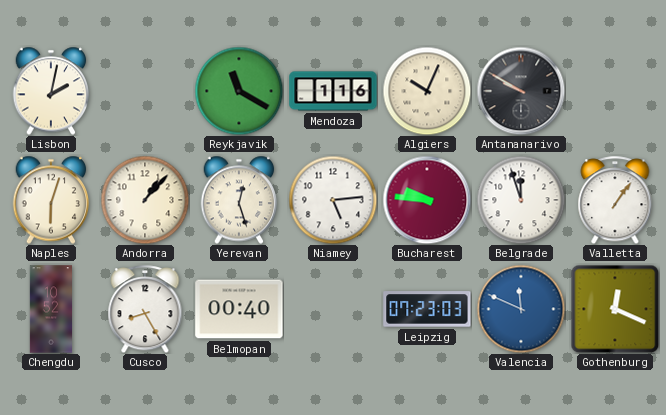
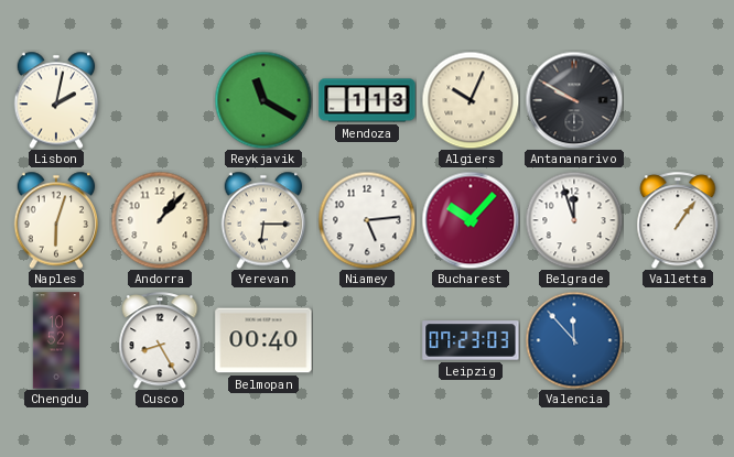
Mendoza: 1:16 -> 1:13
Yerevan: 12:27 -> 6:15
Bucharest: 9:46 -> 10:07
Valencia: 11:49 -> 11:53
Gothenburg: 12:19 -> none
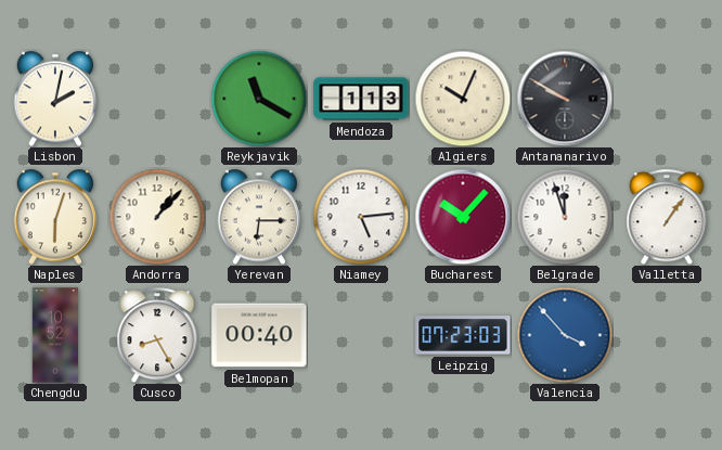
Valencia: 11:53 -> 3:53
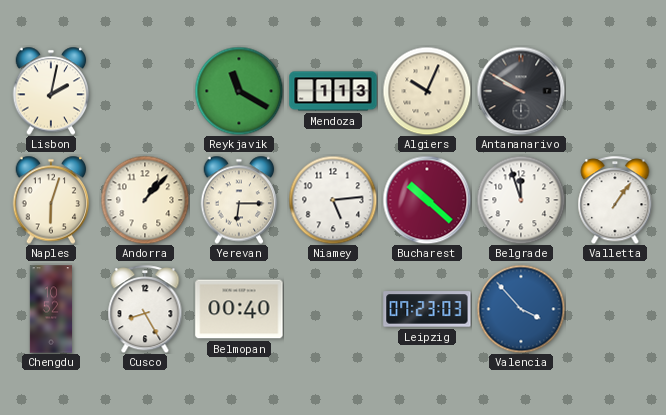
Bucharest: 10:07 -> 10:22
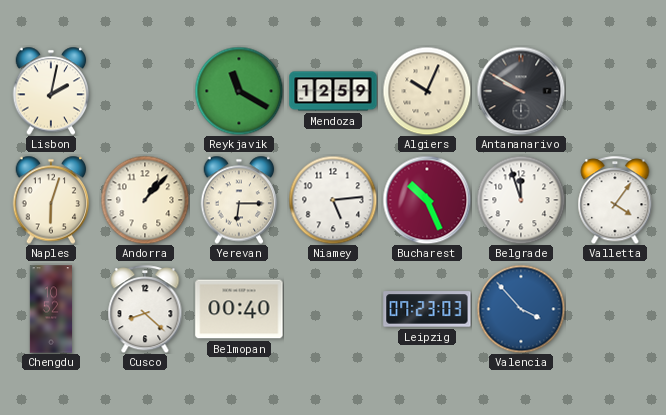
Mendoza: 1:13 -> 12:59
Bucharest: 10:22 -> 10:26
Valletta: 1:06 -> 4:06
Cusco: 8:25 -> 8:22
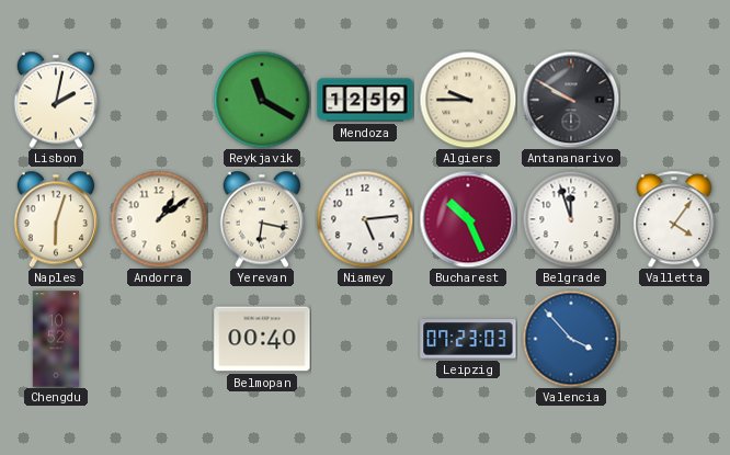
Algiers: 10:04 -> 9:45
Andorra: 1:07 -> 1:09
Yerevan: 6:15 -> 6:17
Cusco: 8:22 -> none
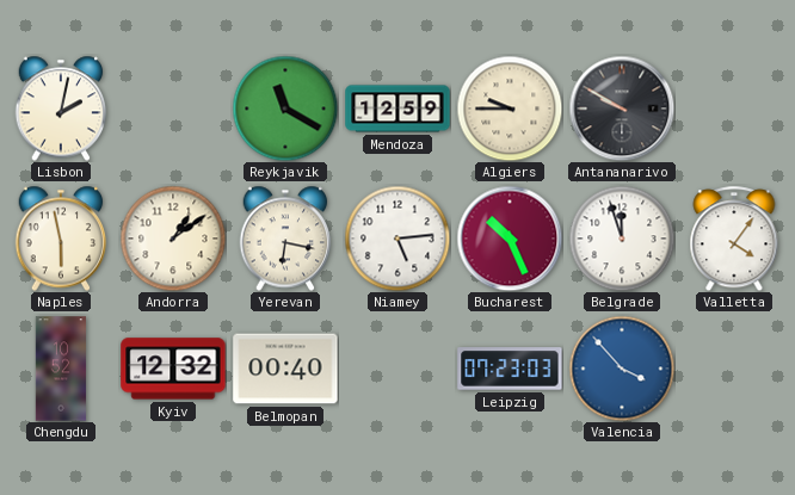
Naples: 6:03 -> 5:58
Kyiv: none -> 12:32
